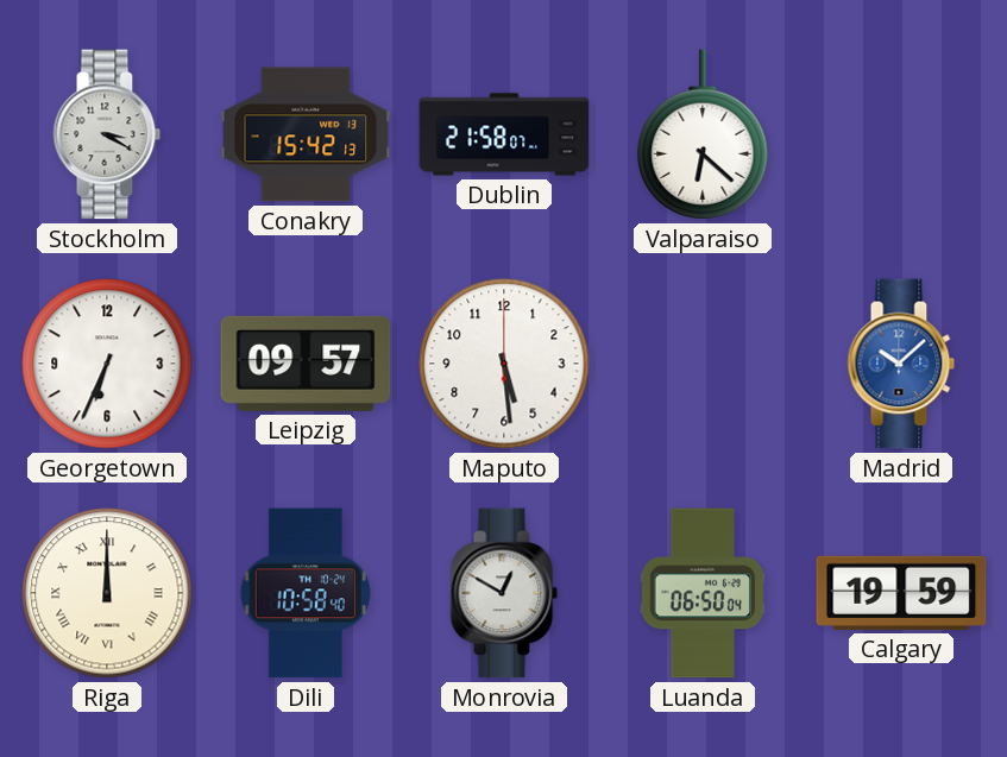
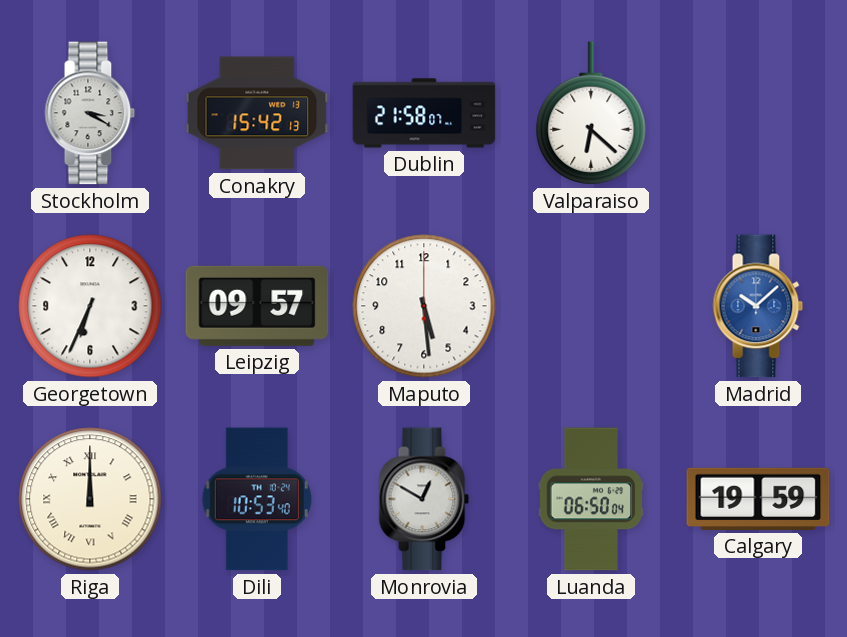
Dili: 10:58 -> 10:53
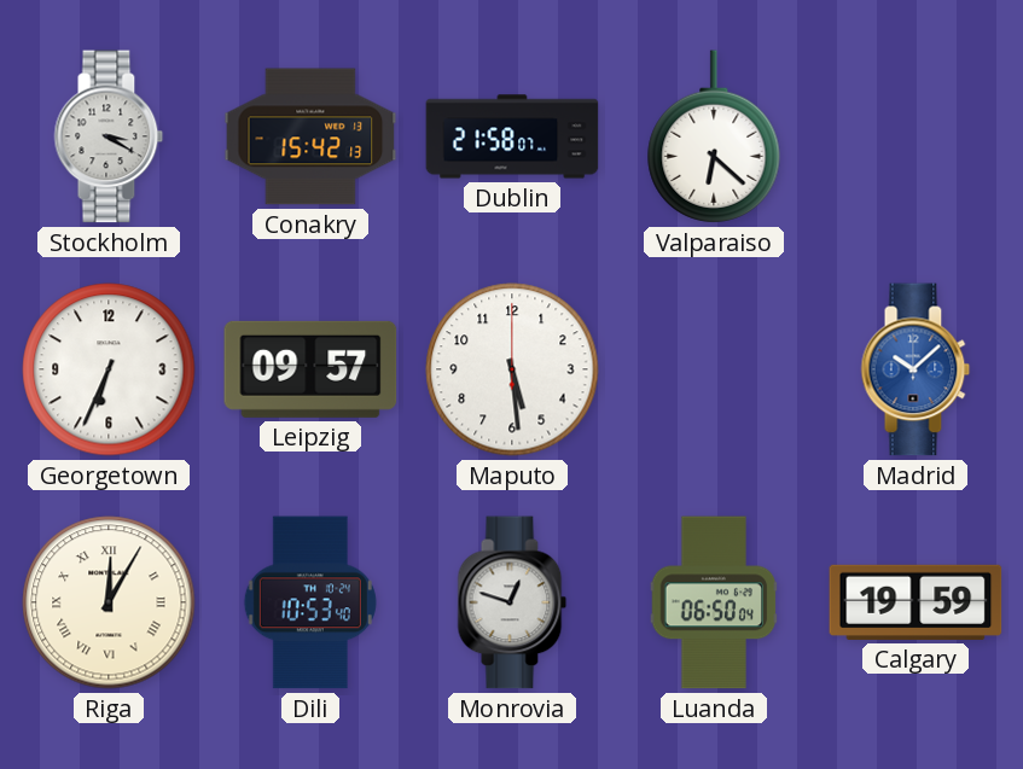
Riga: 12:00 -> 12:05
Monrovia: 12:50 -> 12:48
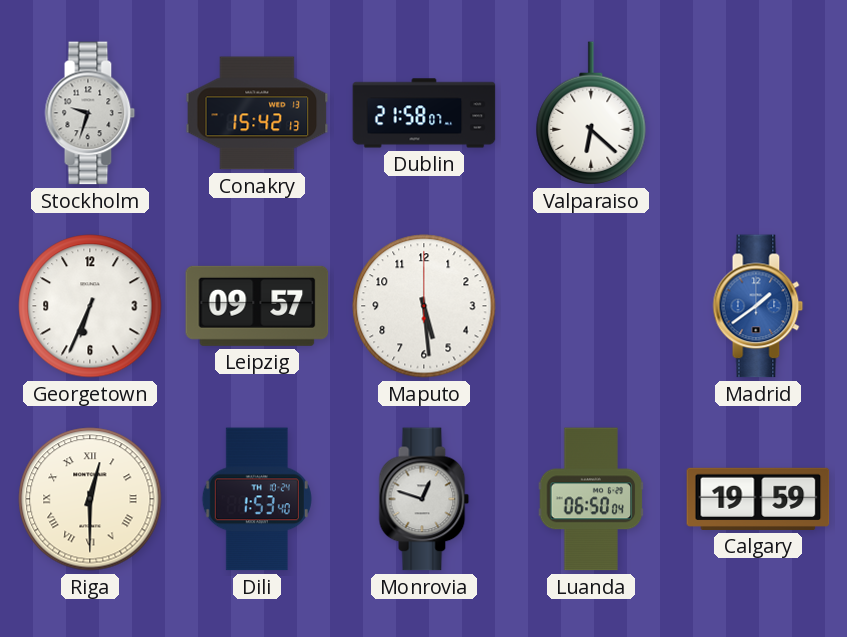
Stockholm: 3:20 -> 9:33
Madrid: 10:08 -> 1:39
Riga: 12:05 -> 12:30
Dili: 10:53 -> 1:53
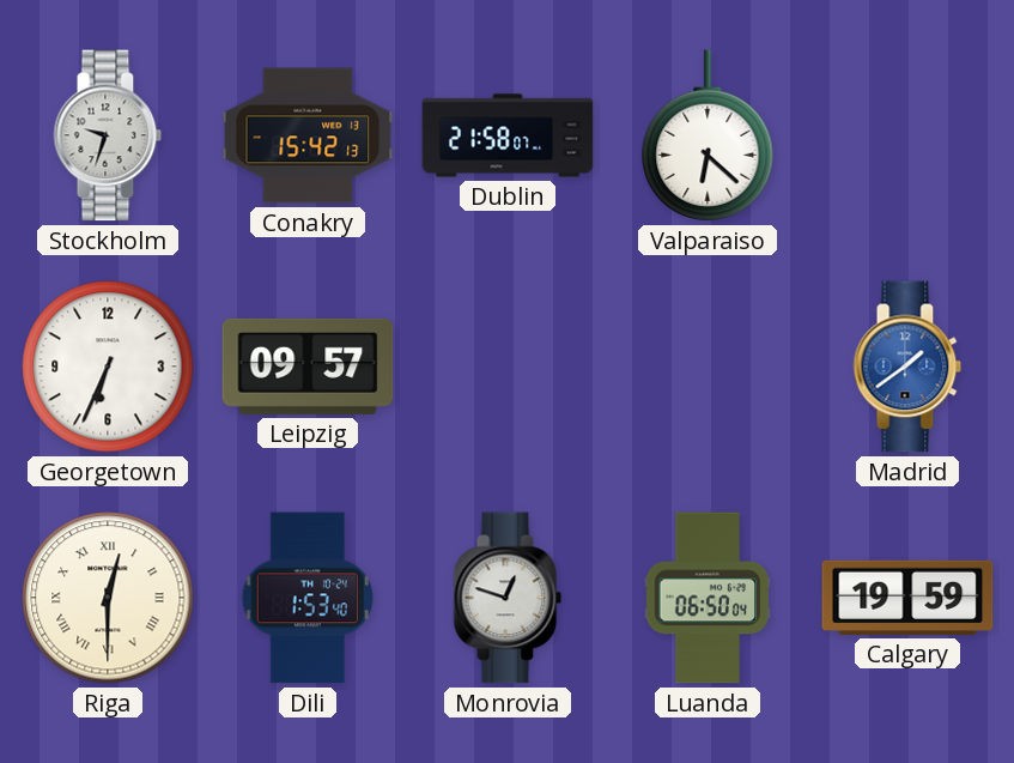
Maputo: 5:29 -> none
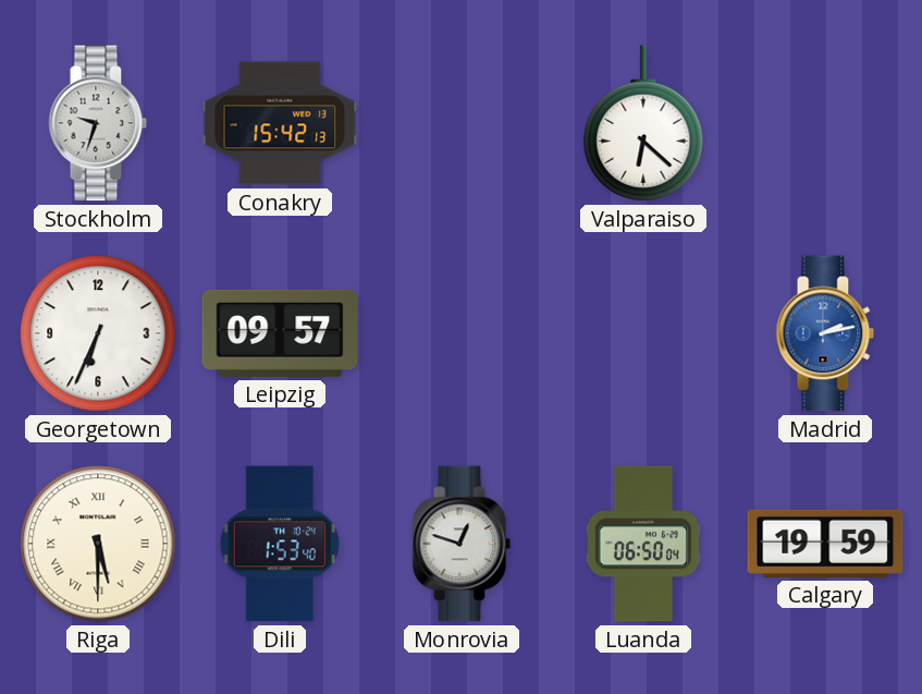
Dublin: 21:58 -> none
Madrid: 1:39 -> 2:13
Riga: 12:30 -> 5:30
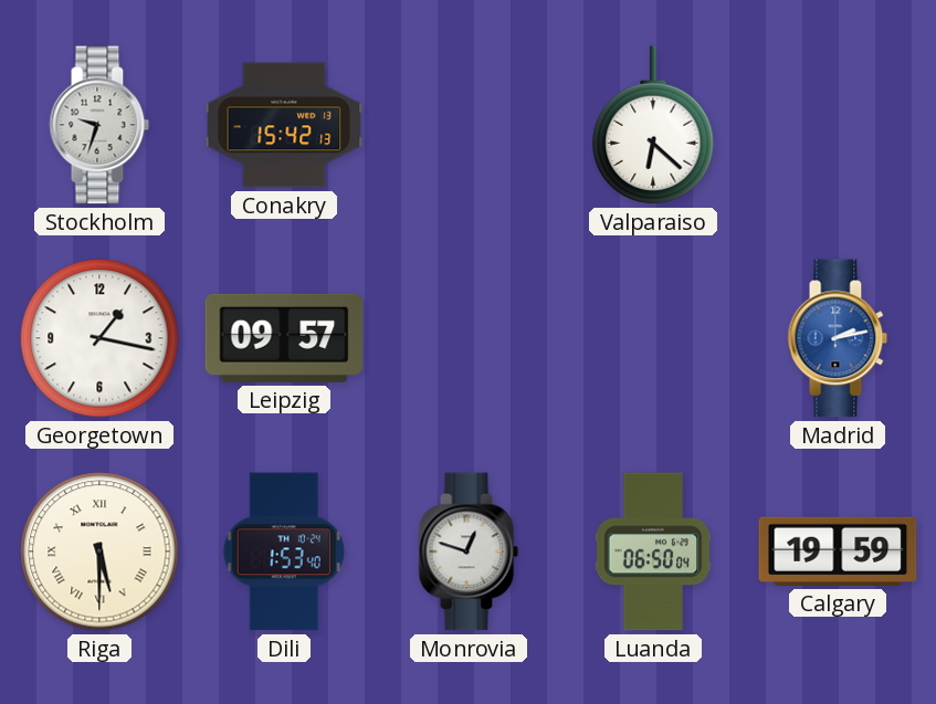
Georgetown: 6:34 -> 1:17
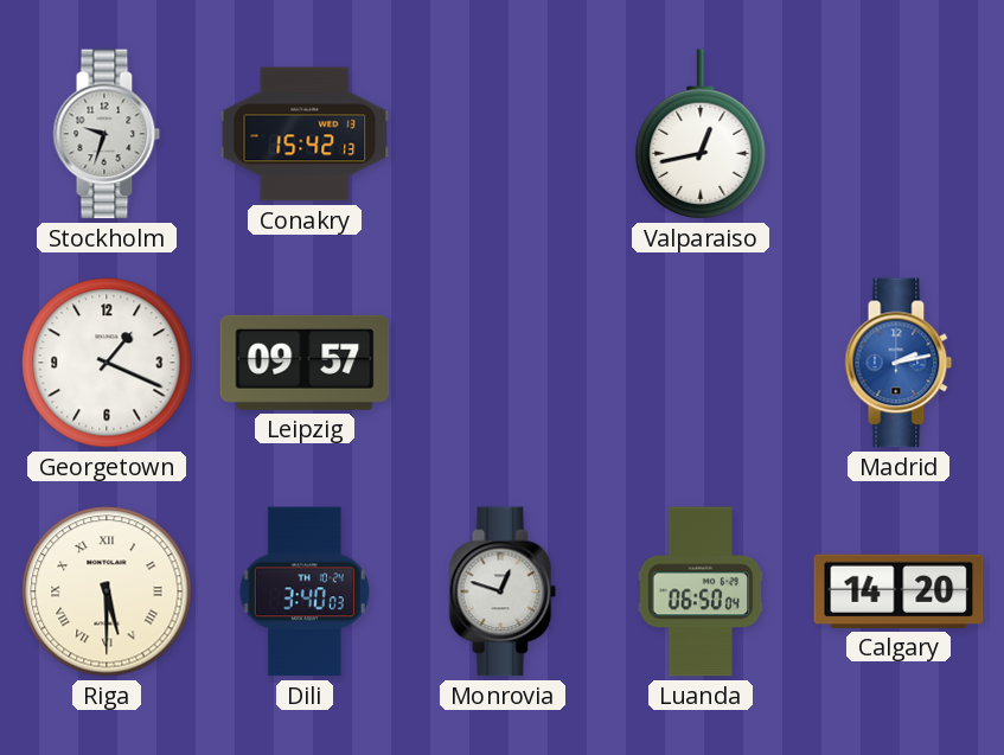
Valparaiso: 6:22 -> 12:43
Georgetown: 1:17 -> 1:19
Dili: 1:53 -> 3:40
Calgary: 19:59 -> 14:20
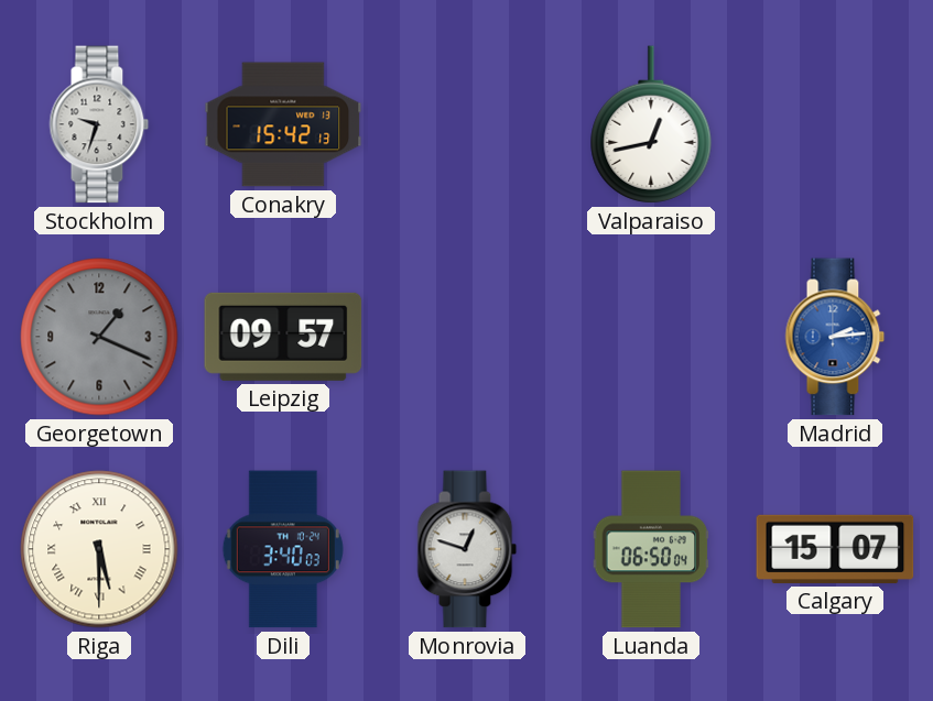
Georgetown dial: white -> grey
Madrid: 2:13 -> 2:14
Calgary: 14:20 -> 15:07
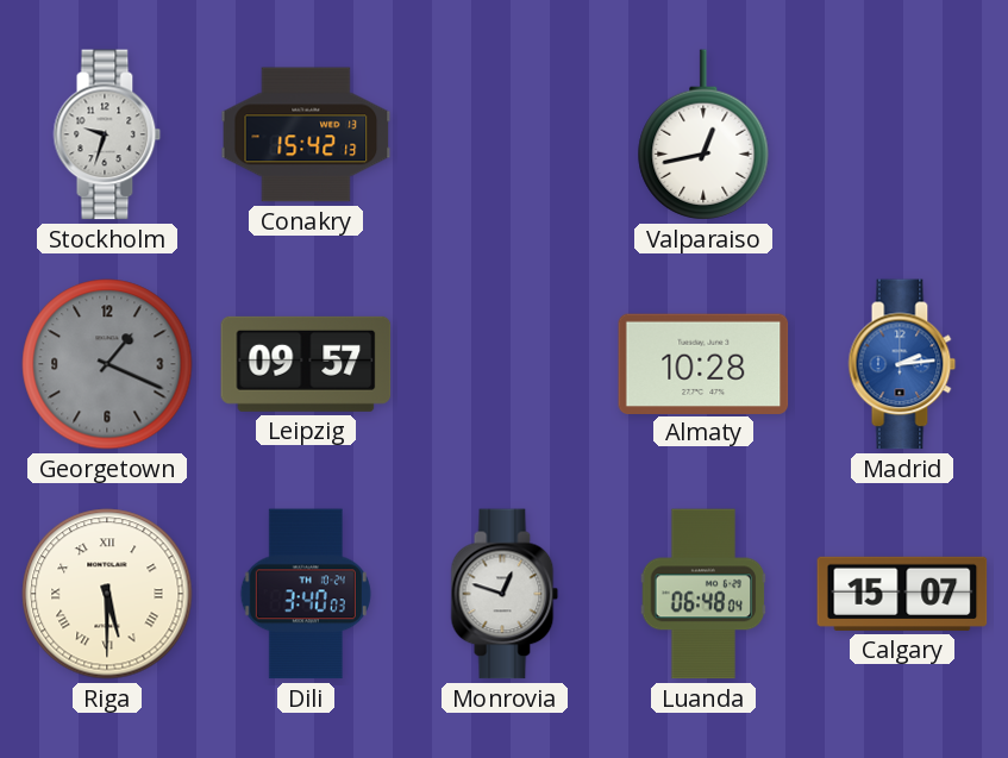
Almaty: none -> 10:28
Luanda: 06:50 -> 06:48
